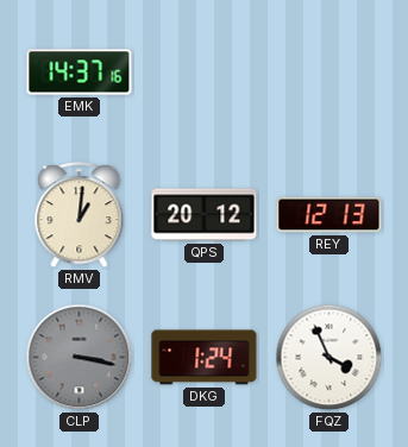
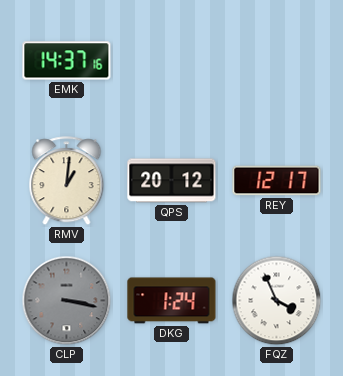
REY: 12:13 -> 12:17
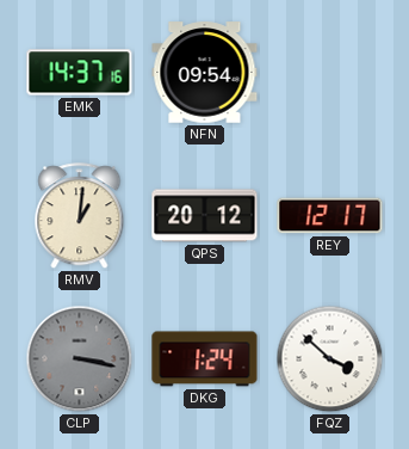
NFN: none -> 09:54
FQZ: 3:56 -> 3:52
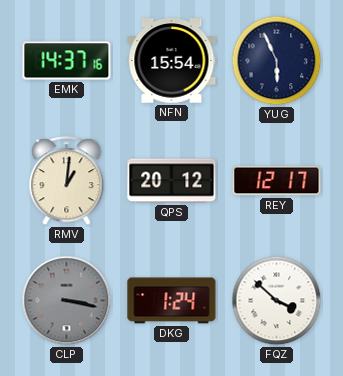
NFN: 09:54 -> 15:54
YUG: none -> 5:56
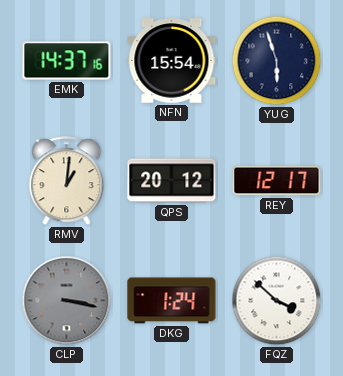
YUG: 5:56 -> 5:57
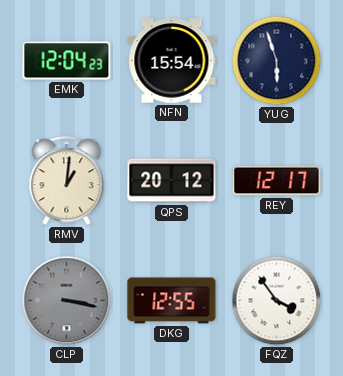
EMK: 14:37 -> 12:04
DKG: 1:24 -> 12:55
FQZ: 3:52 -> 3:54
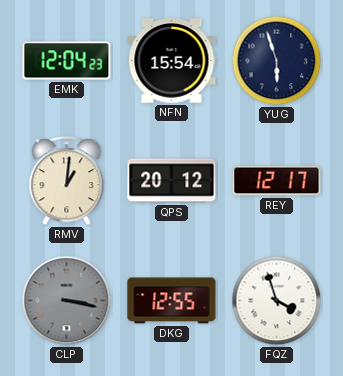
FQZ: 3:54 -> 3:57
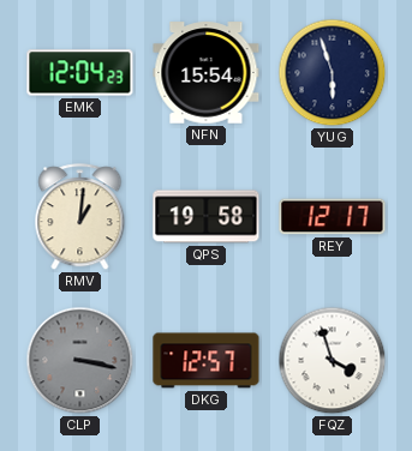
QPS: 20:12 -> 19:58
DKG: 12:55 -> 12:57
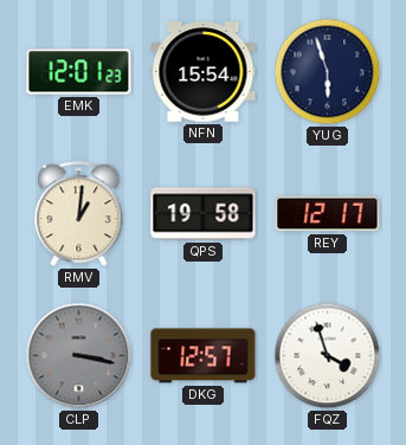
EMK: 12:04 -> 12:01
